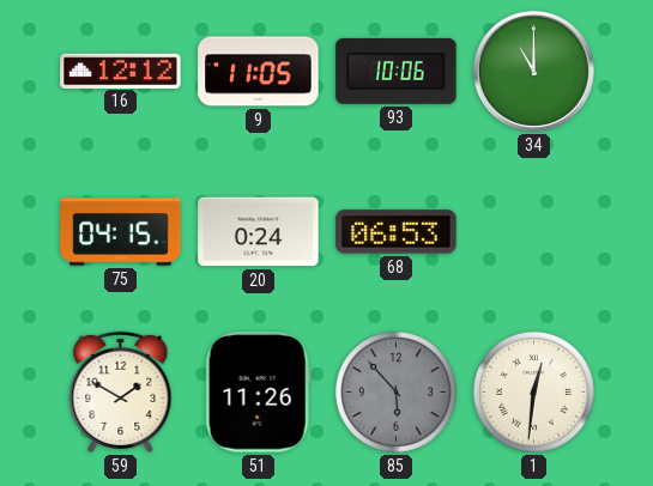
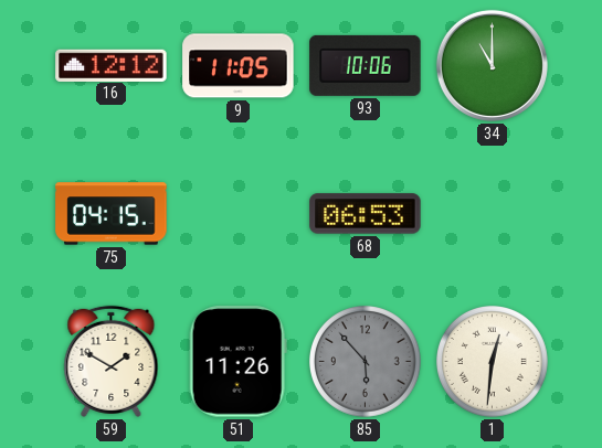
20: 0:24 -> none
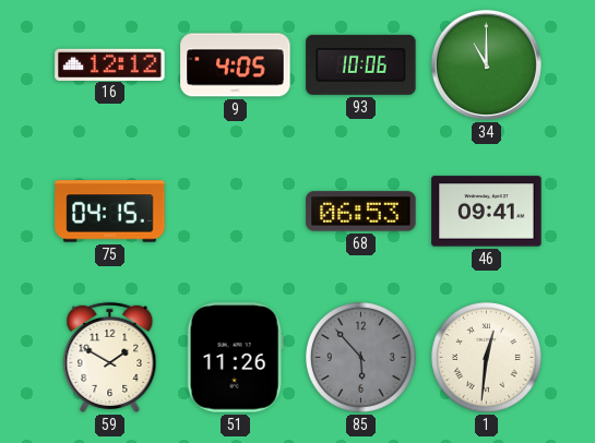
9: 11:05 -> 4:05
46: none -> 09:41
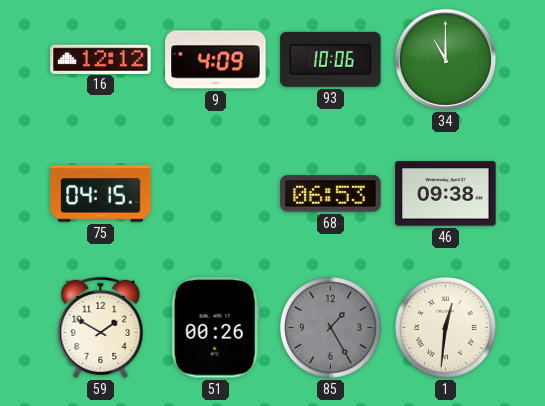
9: 4:05 -> 4:09
46: 09:41 -> 09:38
51: 11:26 -> 00:26
85: 5:53 -> 1:25
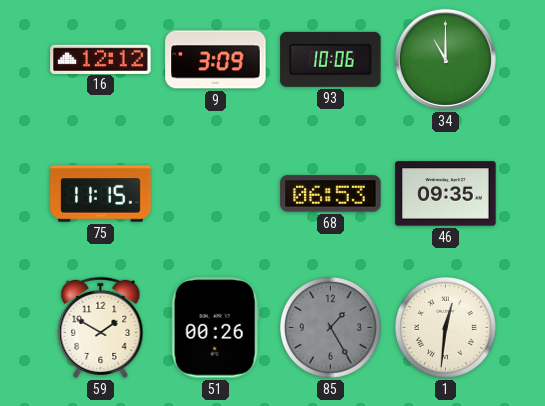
9: 4:09 -> 3:09
75: 04:15 -> 11:15
46: 09:38 -> 09:35
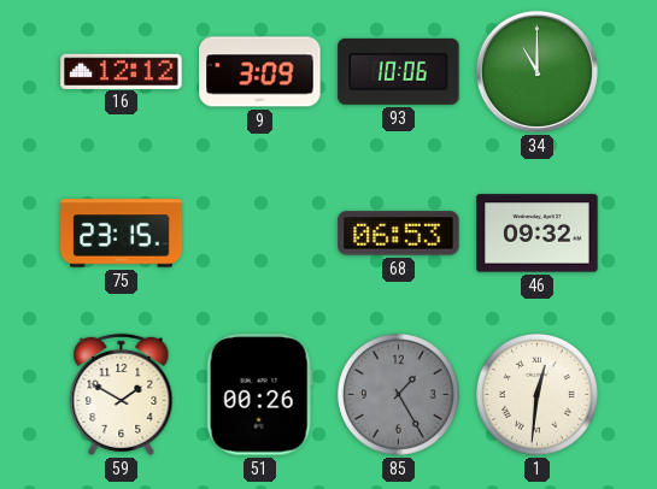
75: 11:15 -> 23:15
46: 09:35 -> 09:32
